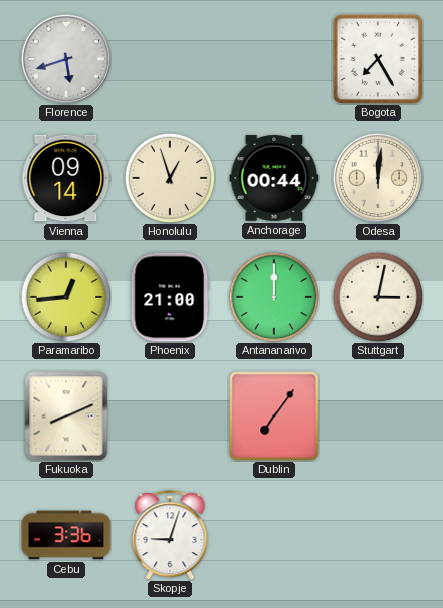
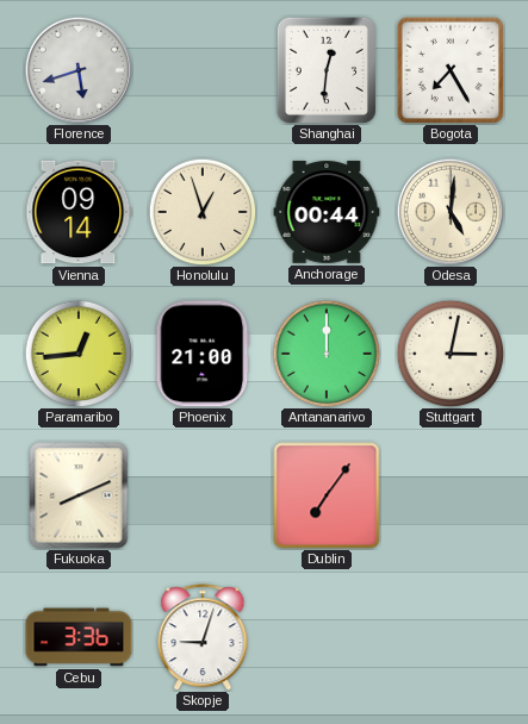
Shanghai: none -> 12:31
Odesa: 12:01 -> 5:01
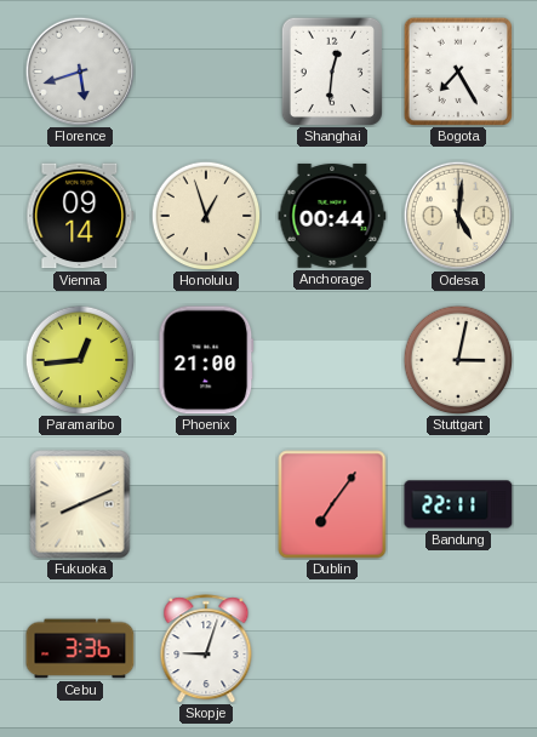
Antananarivo: 12:00 -> none
Bandung: none -> 22:11
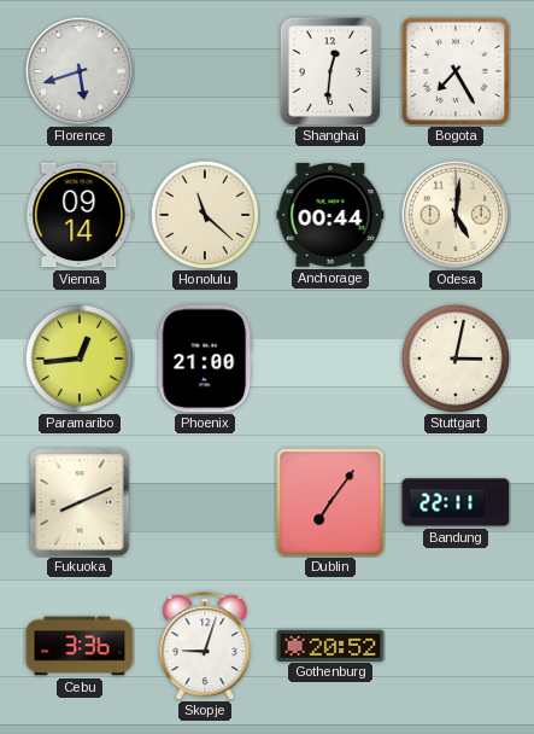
Honolulu: 12:57 -> 11:22
Gothenburg: none -> 20:52
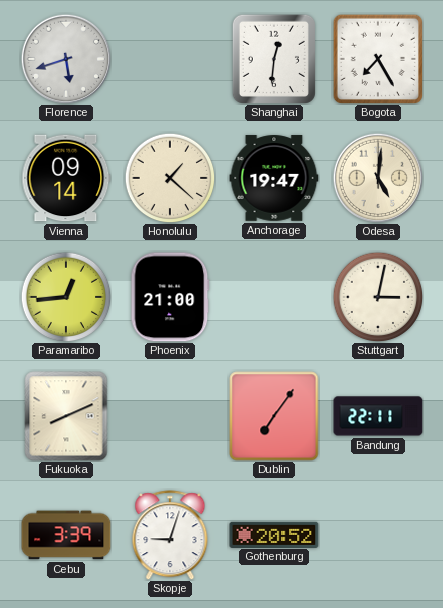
Honolulu: 11:22 -> 1:22
Anchorage: 00:44 -> 19:47
Cebu: 3:36 -> 3:39
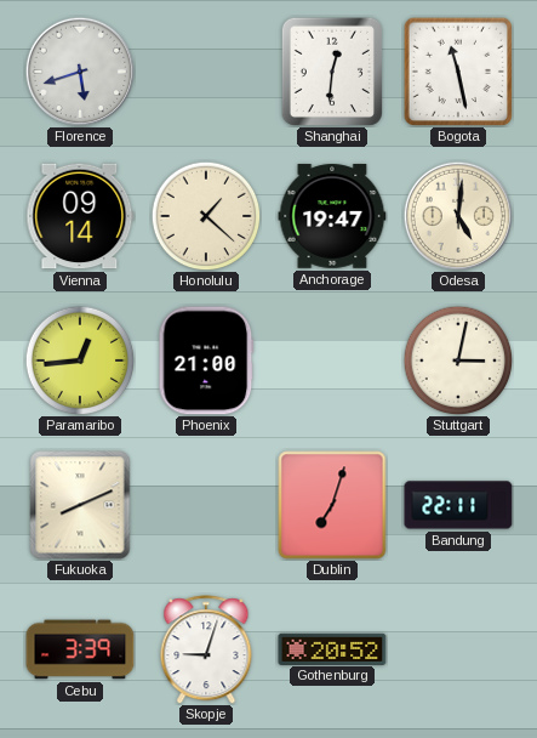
Bogota: 7:25 -> 11:28
Dublin: 7:06 -> 7:03
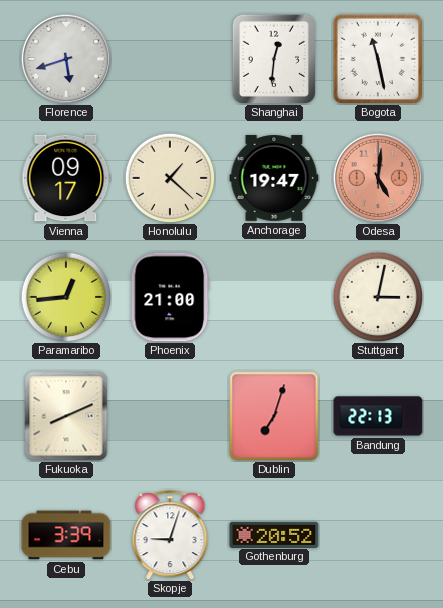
Vienna: 09:14 -> 09:17
Odesa dial: cream -> salmon
Bandung: 22:11 -> 22:13
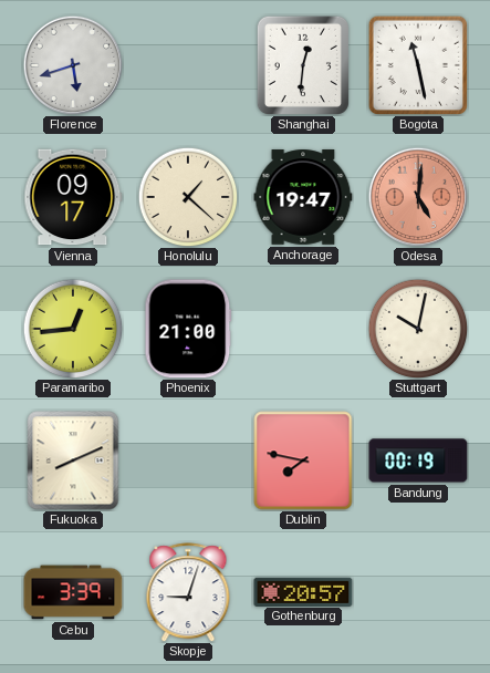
Stuttgart: 3:02 -> 10:02
Dublin: 7:03 -> 7:47
Bandung: 22:13 -> 00:19
Gothenburg: 20:52 -> 20:57
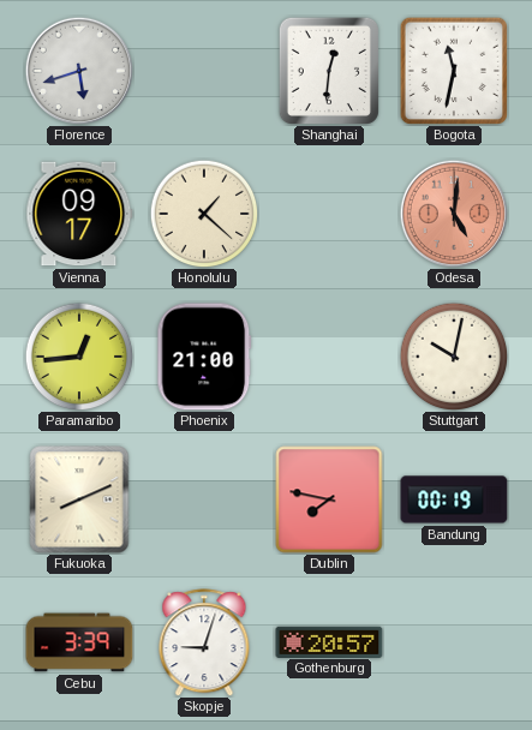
Bogota: 11:28 -> 11:32
Anchorage: 19:47 -> none
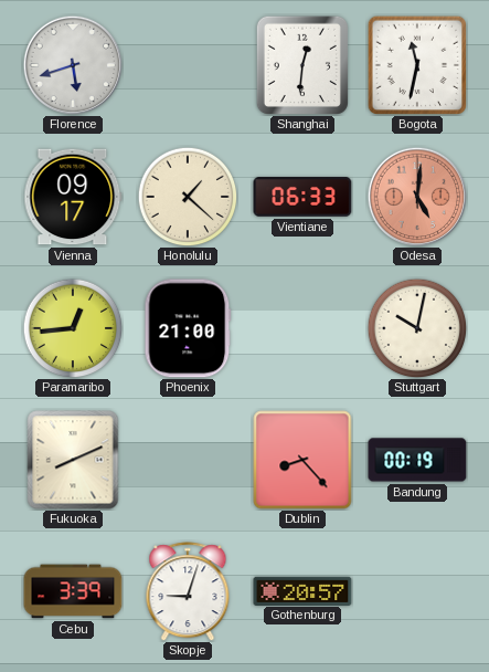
Vientiane: none -> 06:33
Dublin: 7:47 -> 8:23
